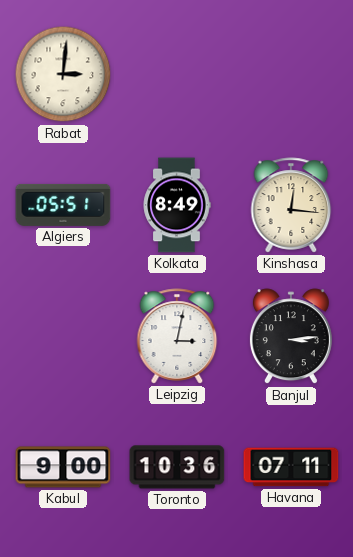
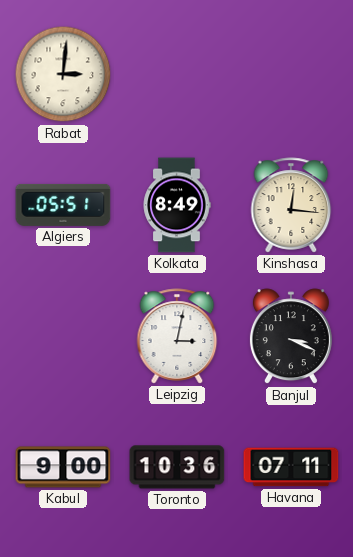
Banjul: 3:14 -> 3:19
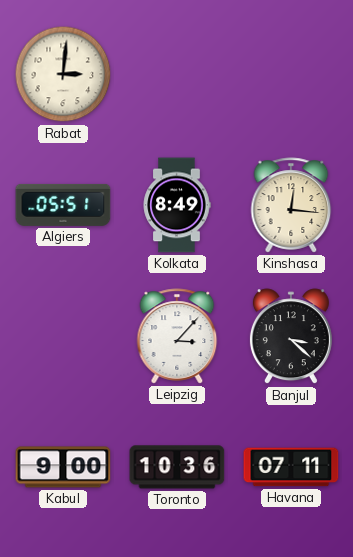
Leipzig: 3:02 -> 3:07
Banjul: 3:19 -> 3:22
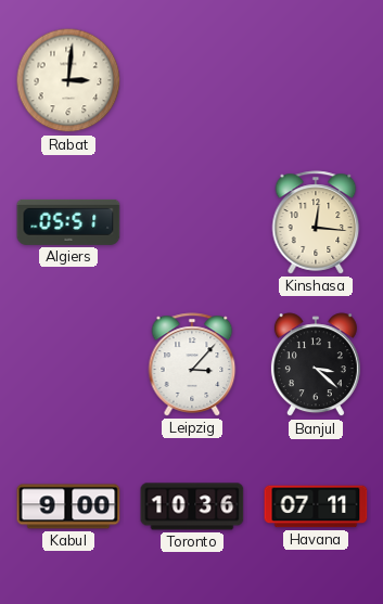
Kolkata: 8:49 -> none
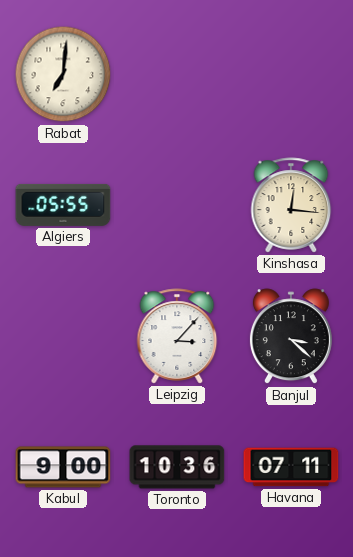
Rabat: 3:01 -> 7:01
Algiers: 05:51 -> 05:55
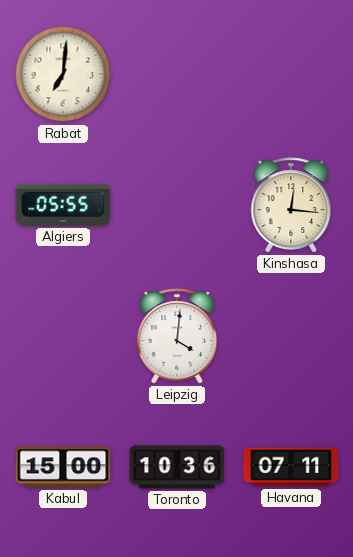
Leipzig: 3:07 -> 4:01
Banjul: 3:22 -> none
Kabul: 9:00 -> 15:00
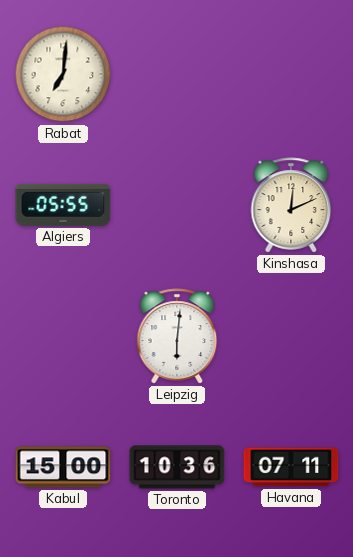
Kinshasa: 12:16 -> 12:11
Leipzig: 4:01 -> 6:01
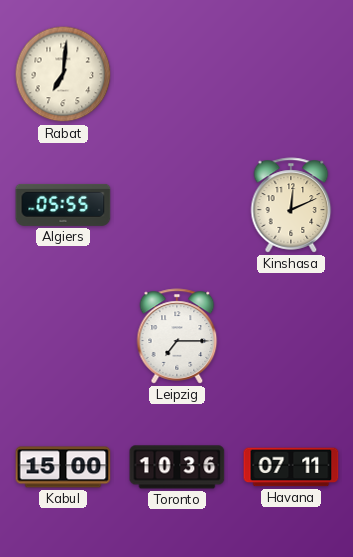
Leipzig: 6:01 -> 7:15
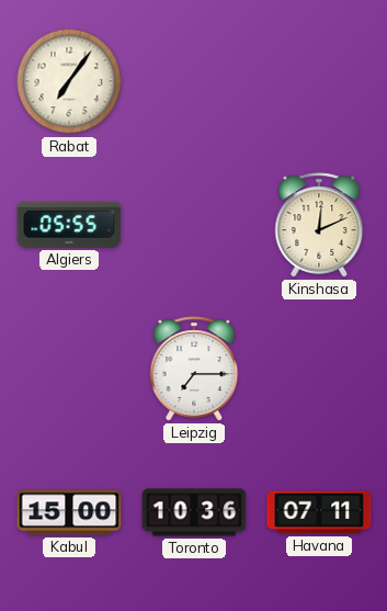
Rabat: 7:01 -> 7:06
